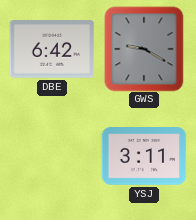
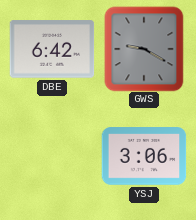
YSJ: 3:11 -> 3:06
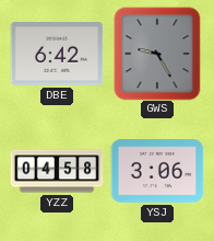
GWS: 9:20 -> 9:25
YZZ: none -> 04:58
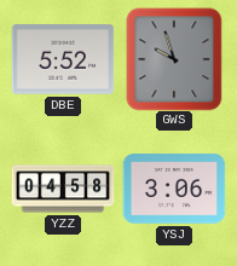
DBE: 6:42 -> 5:52
GWS: 9:25 -> 9:57
